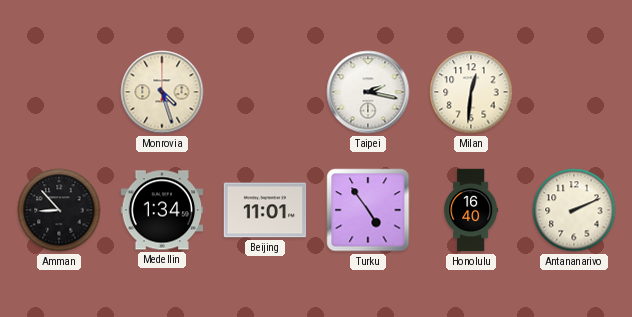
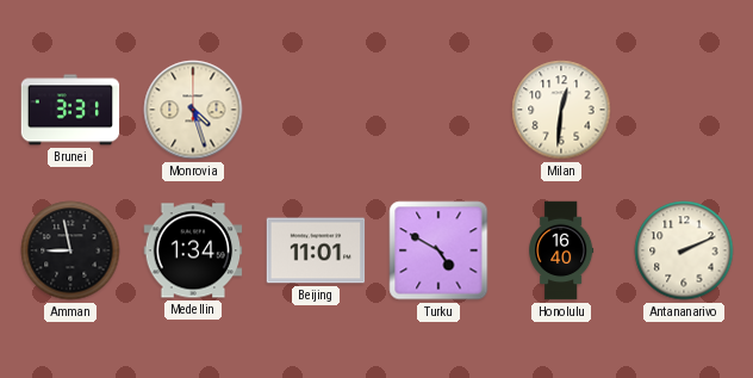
Brunei: none -> 3:31
Taipei: 2:17 -> none
Amman: 8:53 -> 8:58
Turku: 4:54 -> 4:50
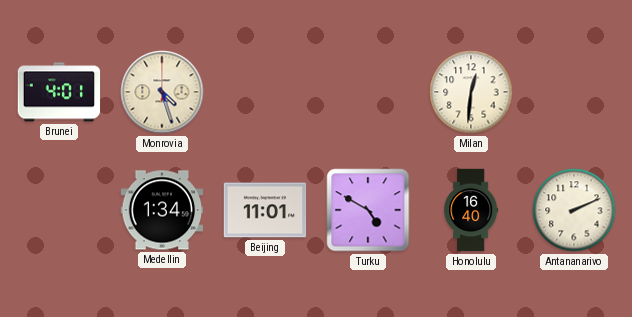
Brunei: 3:31 -> 4:01
Amman: 8:58 -> none
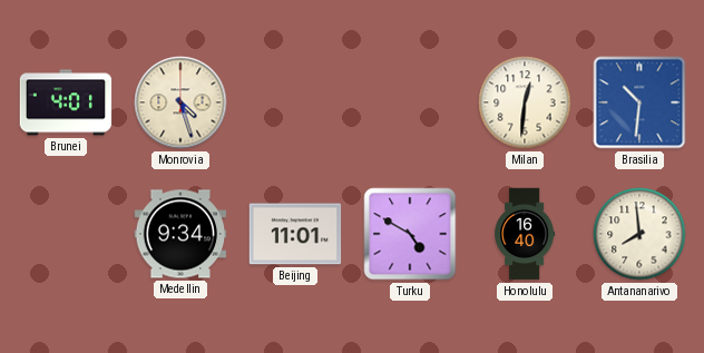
Brasilia: none -> 10:31
Medellin: 1:34 -> 9:34
Antananarivo: 2:11 -> 7:59
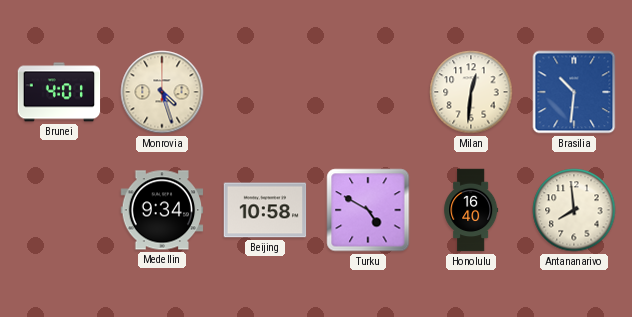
Beijing: 11:01 -> 10:58
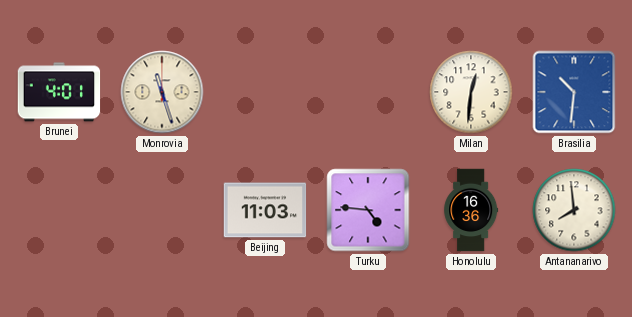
Monrovia: 4:27 -> 11:27
Medellin: 9:34 -> none
Beijing: 10:58 -> 11:03
Turku: 4:50 -> 4:46
Honolulu: 16:40 -> 16:36
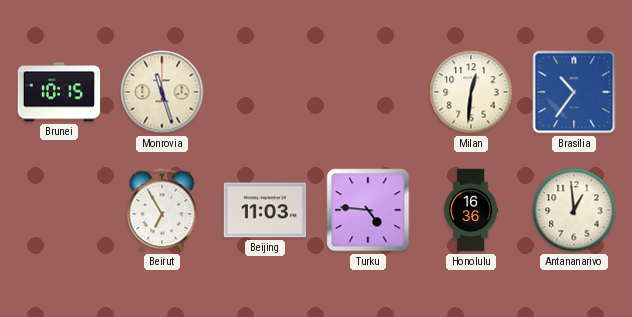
Brunei: 4:01 -> 10:15
Brasilia: 10:31 -> 10:36
Beirut: none -> 6:55
Antananarivo: 7:59 -> 12:59
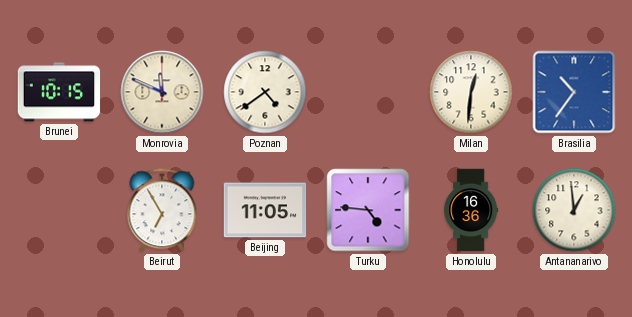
Monrovia: 11:27 -> 11:49
Poznan: none -> 4:39
Beijing: 11:03 -> 11:05
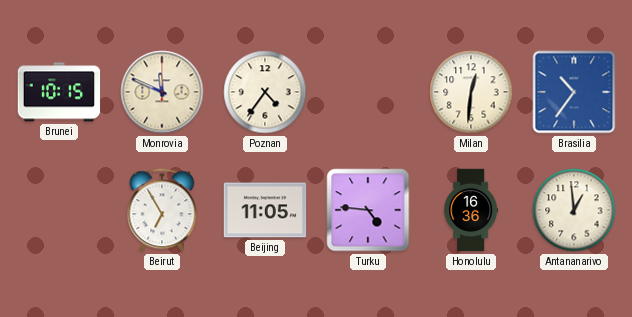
Poznan: 4:39 -> 4:36
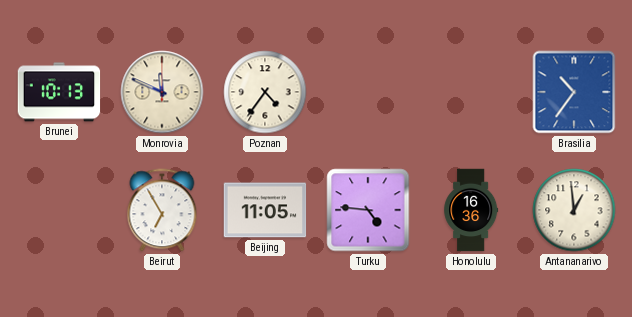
Brunei: 10:15 -> 10:13
Milan: 12:31 -> none
